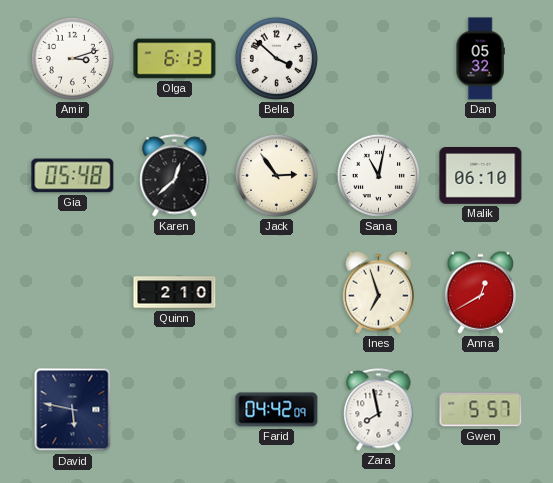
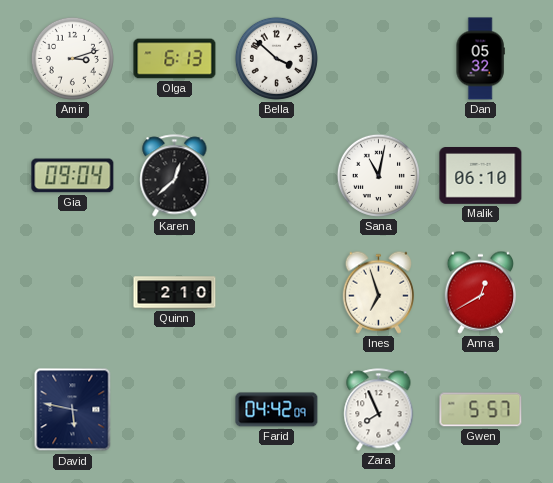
Gia: 05:48 -> 09:04
Jack: 2:54 -> none
Zara: 7:58 -> 7:56
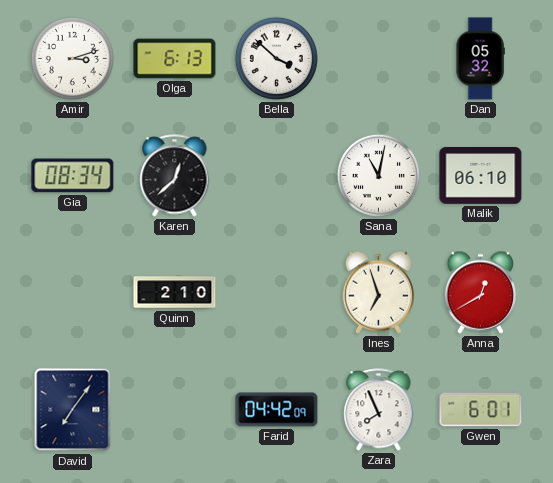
Gia: 09:04 -> 08:34
David: 5:47 -> 7:06
Gwen: 5:57 -> 6:01
